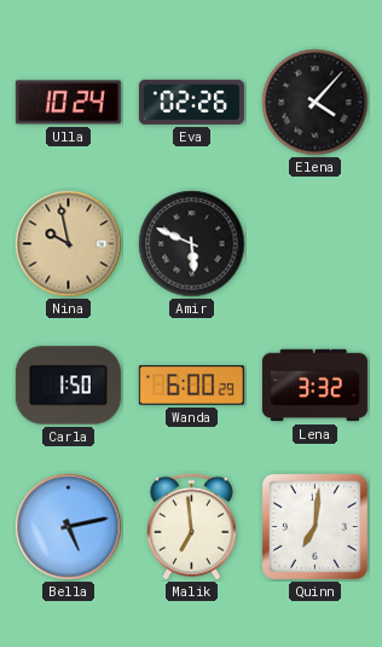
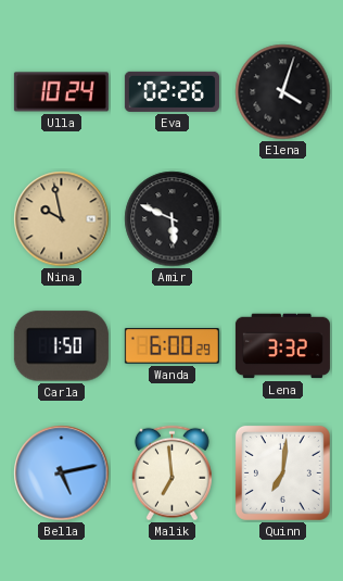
Elena: 4:07 -> 4:03
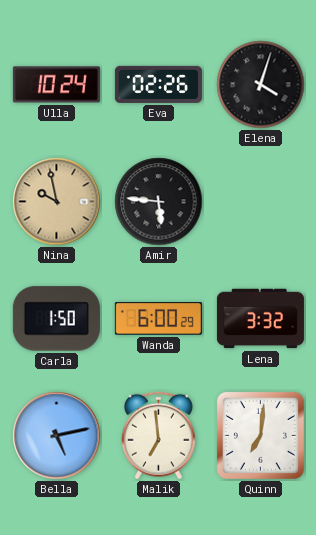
Amir: 5:49 -> 5:46
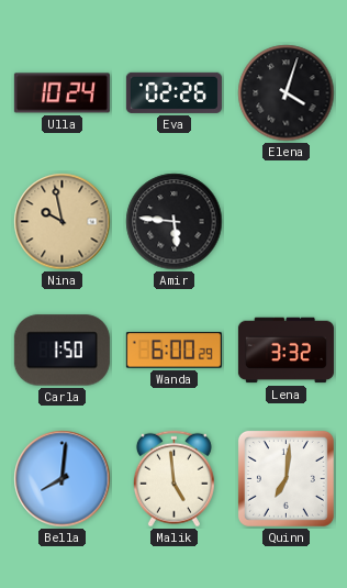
Bella: 5:13 -> 8:01
Malik: 6:59 -> 4:59
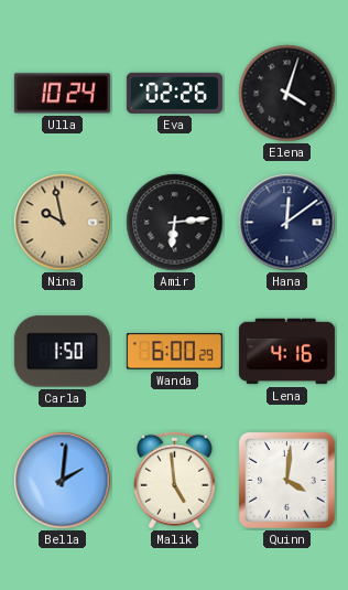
Amir: 5:46 -> 6:14
Hana: none -> 12:09
Lena: 3:32 -> 4:16
Bella: 8:01 -> 2:01
Quinn: 7:01 -> 4:01
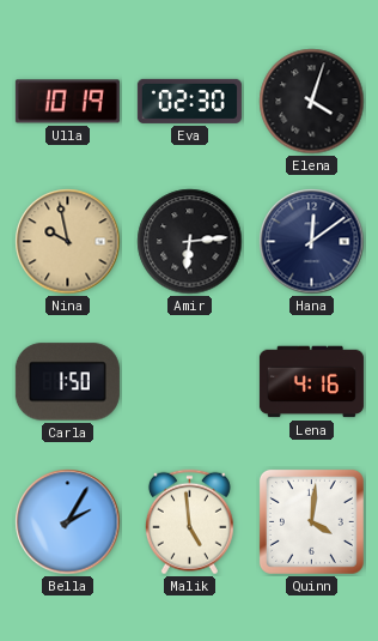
Ulla: 10:24 -> 10:19
Eva: 02:26 -> 02:30
Wanda: 6:00 -> none
Bella: 2:01 -> 2:05
